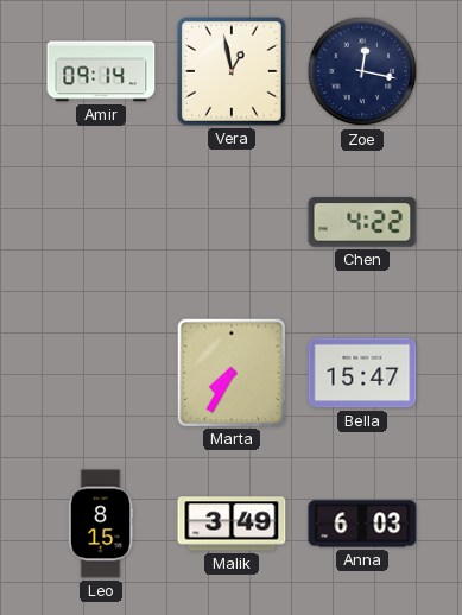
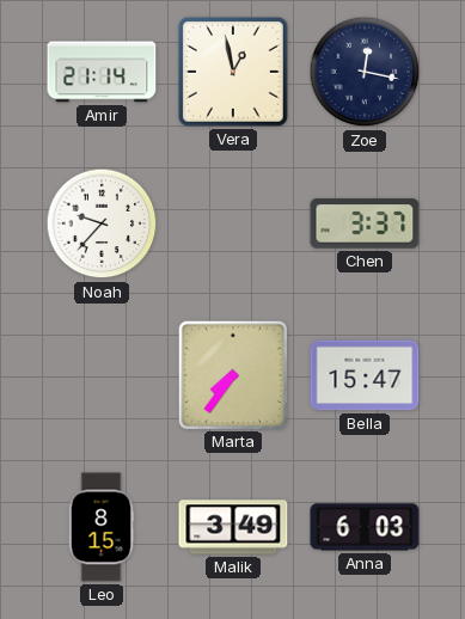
Amir: 09:14 -> 21:14
Noah: none -> 9:37
Chen: 4:22 -> 3:37
Marta: 7:35 -> 7:36
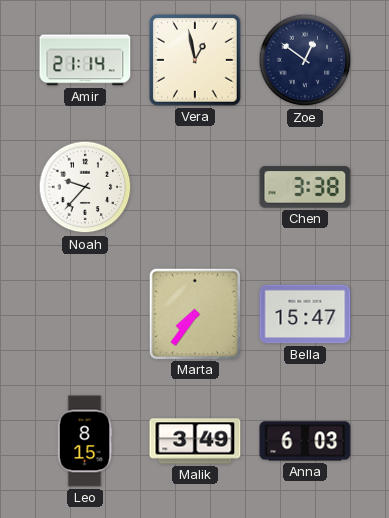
Zoe: 12:17 -> 12:51
Chen: 3:37 -> 3:38
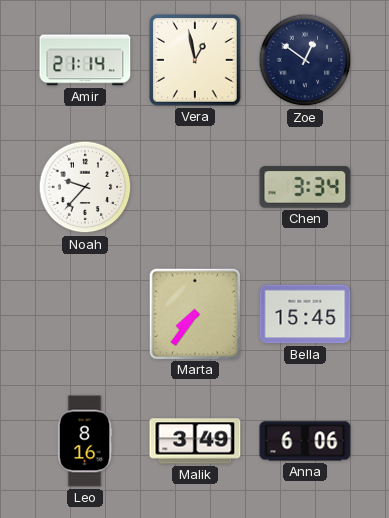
Chen: 3:38 -> 3:34
Bella: 15:47 -> 15:45
Leo: 8:15 -> 8:16
Anna: 6:03 -> 6:06
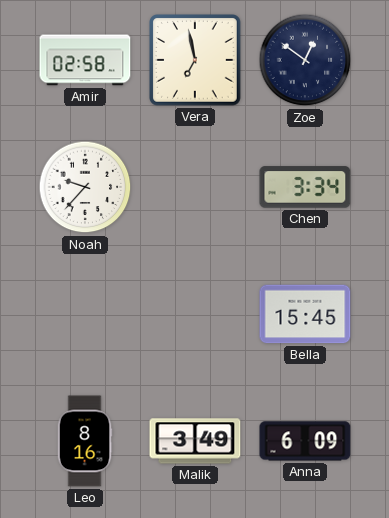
Amir: 21:14 -> 02:58
Vera: 12:58 -> 6:58
Marta: 7:36 -> none
Anna: 6:06 -> 6:09
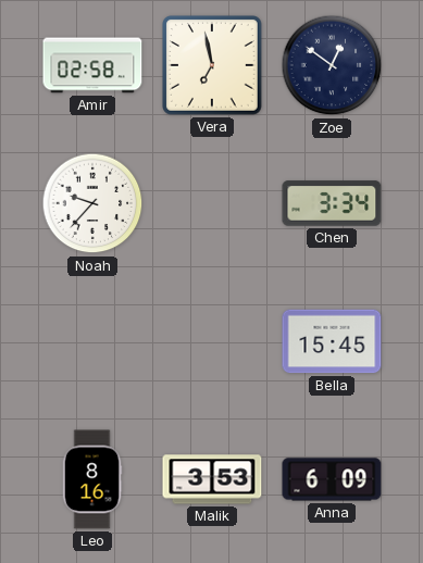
Malik: 3:49 -> 3:53
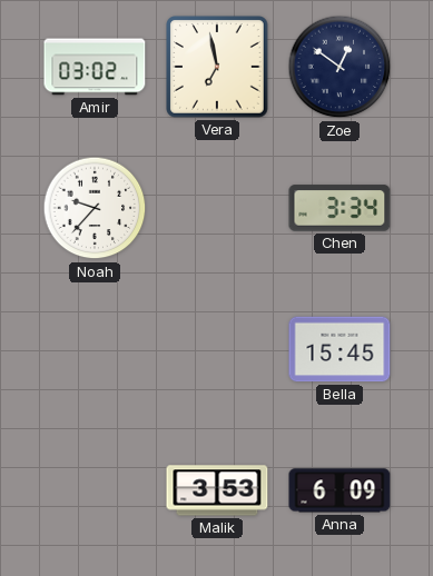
Amir: 02:58 -> 03:02
Leo: 8:16 -> none
